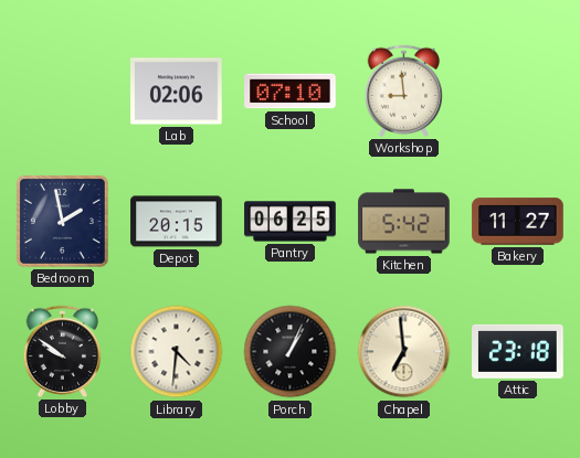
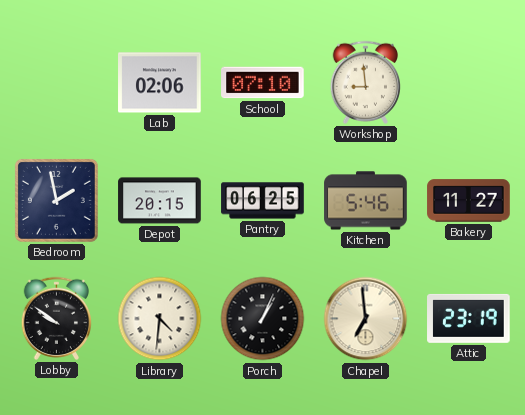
Kitchen: 5:42 -> 5:46
Attic: 23:18 -> 23:19
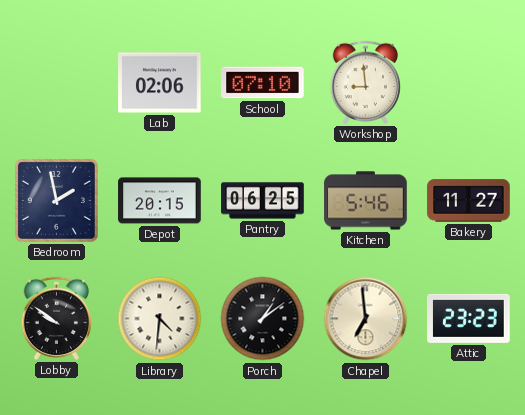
Porch: 1:04 -> 1:09
Attic: 23:19 -> 23:23
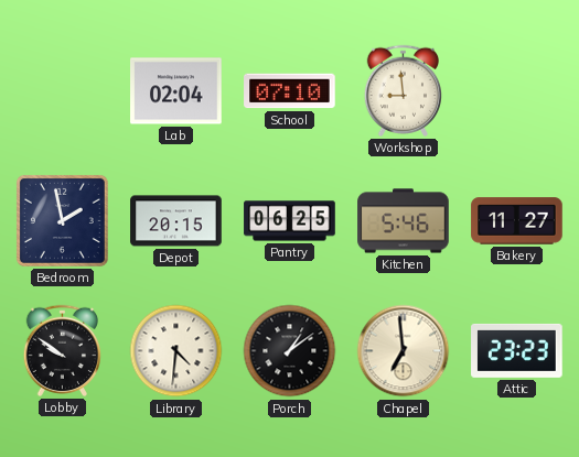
Lab: 02:06 -> 02:04
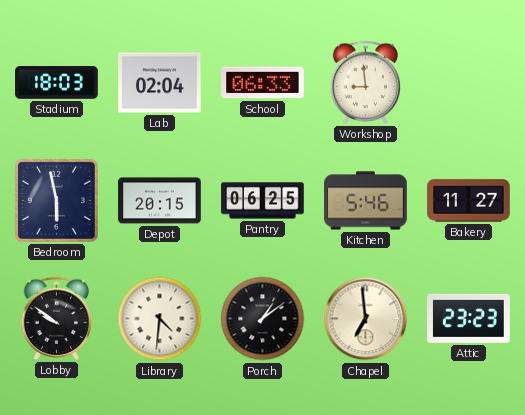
Stadium: none -> 18:03
School: 07:10 -> 06:33
Bedroom: 1:58 -> 5:58
